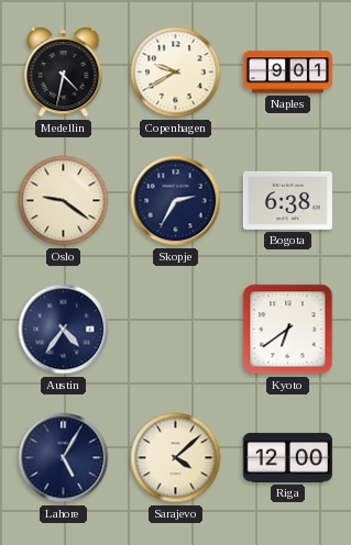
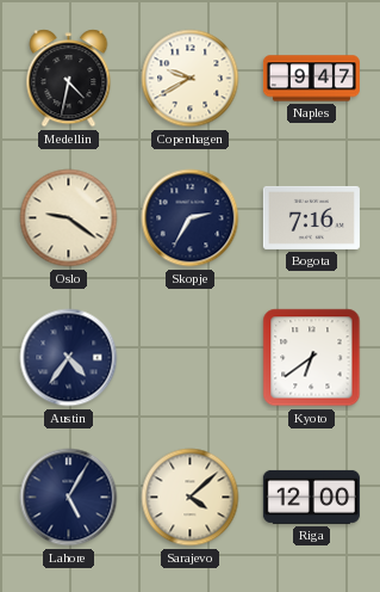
Naples: 9:01 -> 9:47
Bogota: 6:38 -> 7:16
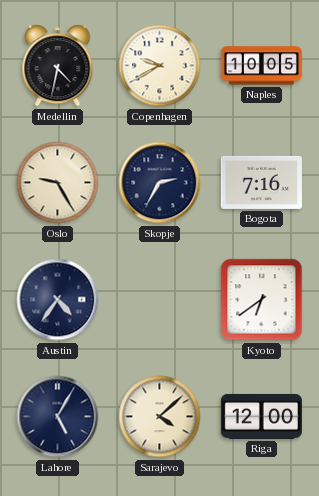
Naples: 9:47 -> 10:05
Oslo: 9:21 -> 9:25
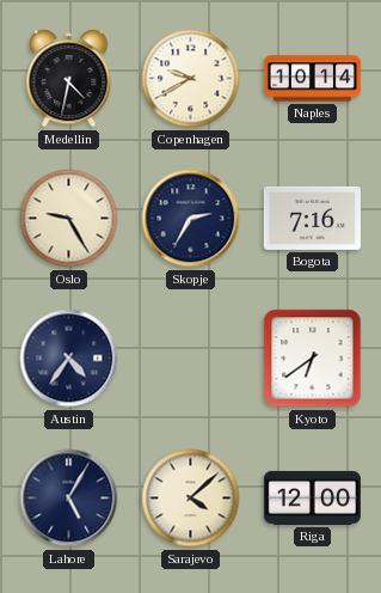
Naples: 10:05 -> 10:14
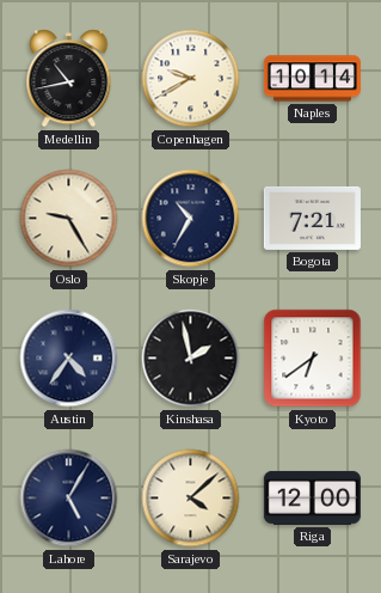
Medellin: 4:32 -> 10:43
Skopje: 2:35 -> 10:35
Bogota: 7:16 -> 7:21
Kinshasa: none -> 1:58
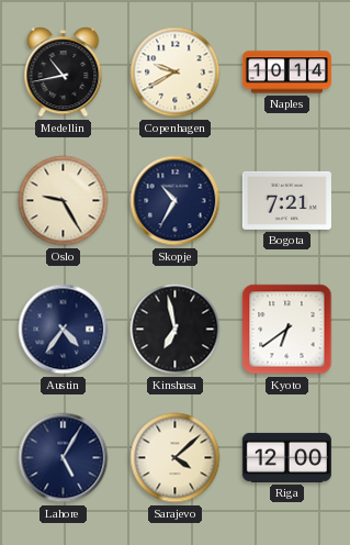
Kinshasa: 1:58 -> 6:58
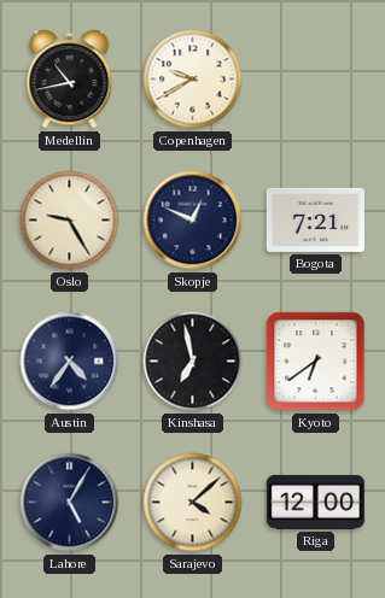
Naples: 10:14 -> none
Skopje: 10:35 -> 12:49
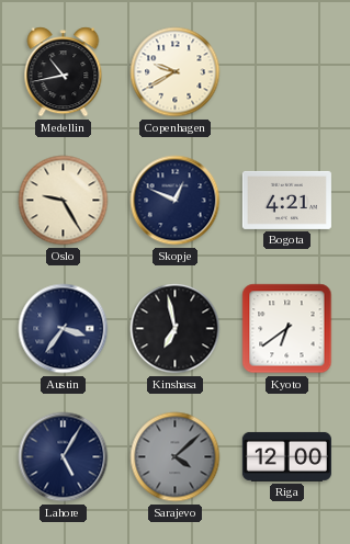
Bogota: 7:21 -> 4:21
Austin: 4:36 -> 3:36
Sarajevo dial: cream -> grey
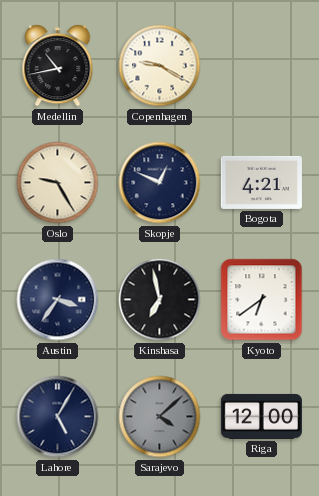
Copenhagen: 9:40 -> 9:20
